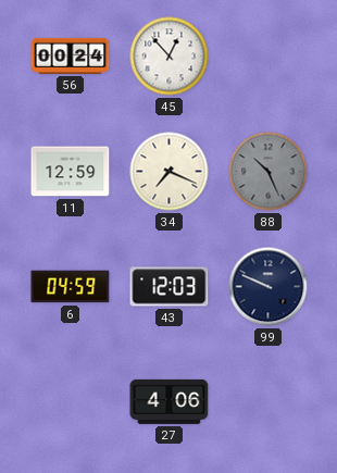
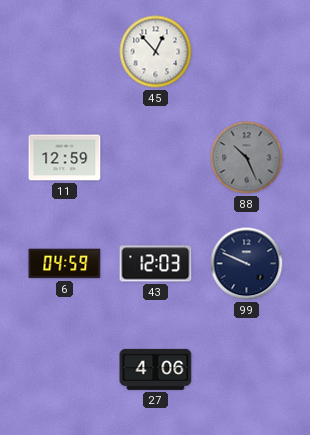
56: 00:24 -> none
34: 7:19 -> none
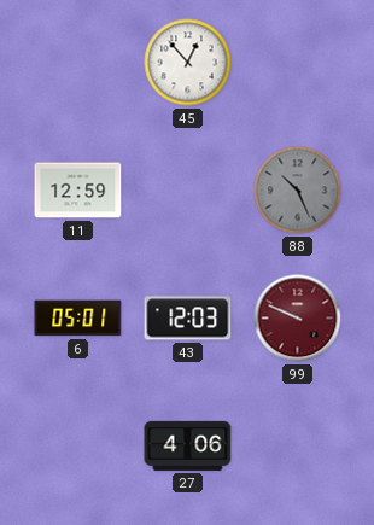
6: 04:59 -> 05:01
99 dial: navy -> burgundy
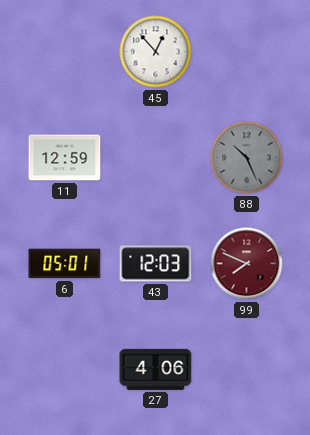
99: 9:49 -> 7:49
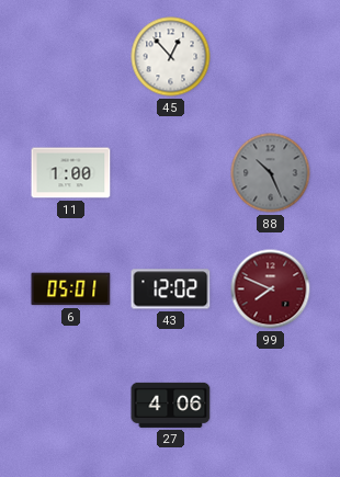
11: 12:59 -> 1:00
43: 12:03 -> 12:02
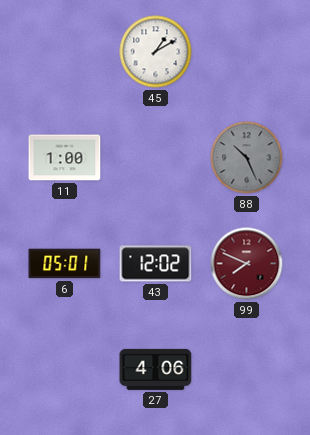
45: 12:53 -> 1:10
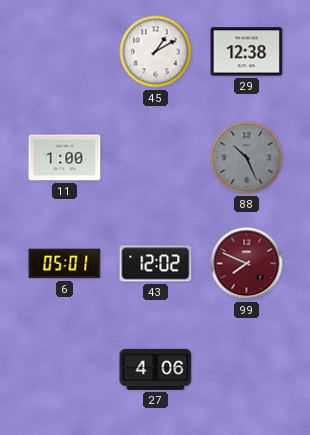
29: none -> 12:38
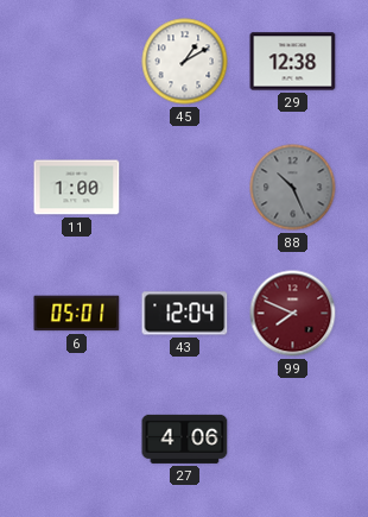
43: 12:02 -> 12:04
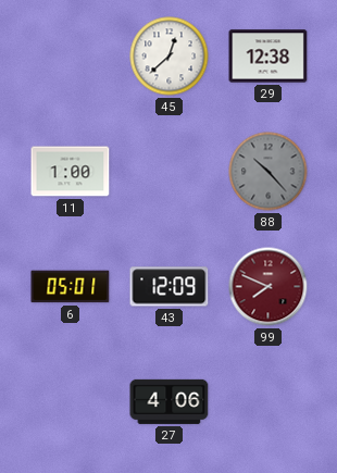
45: 1:10 -> 12:38
88: 10:26 -> 10:23
43: 12:04 -> 12:09
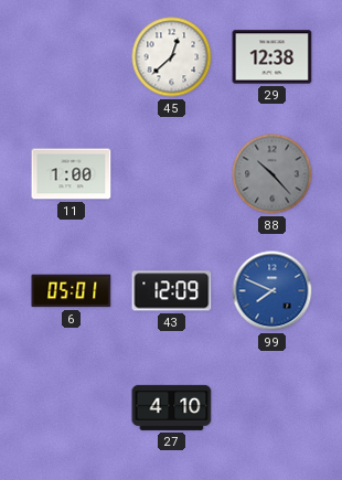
99 dial: burgundy -> blue
27: 4:06 -> 4:10
